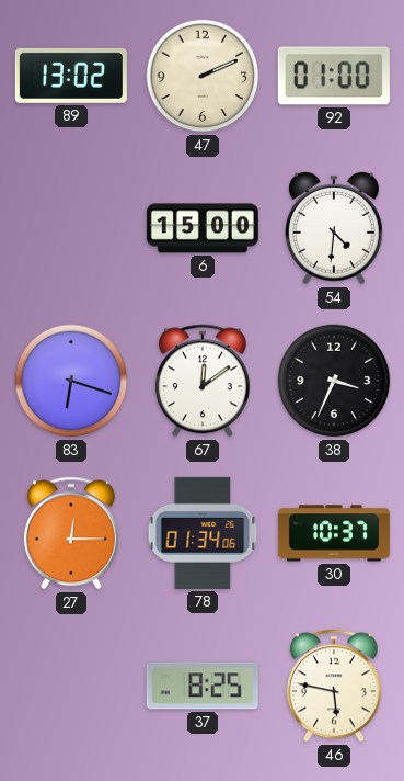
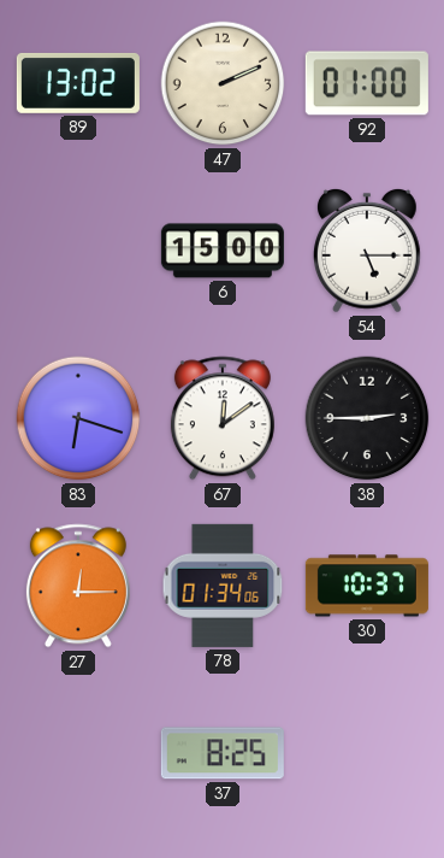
54: 4:31 -> 5:15
38: 3:34 -> 2:45
46: 5:47 -> none
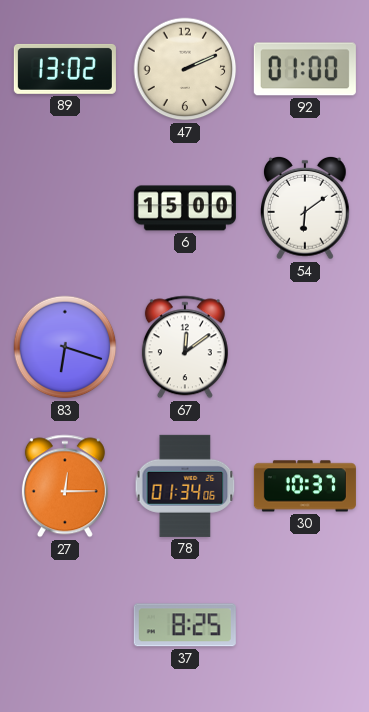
54: 5:15 -> 6:09
38: 2:45 -> none
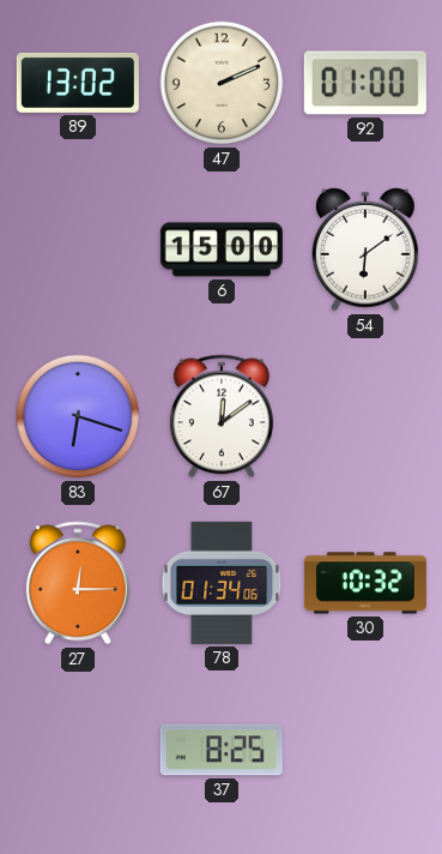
30: 10:37 -> 10:32
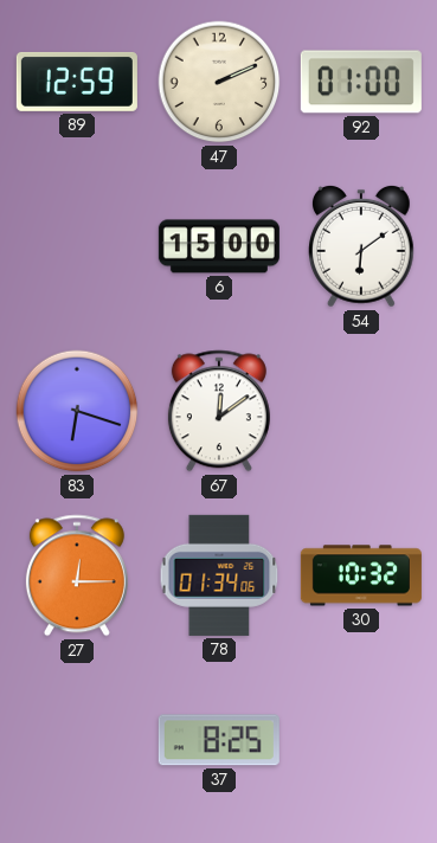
89: 13:02 -> 12:59
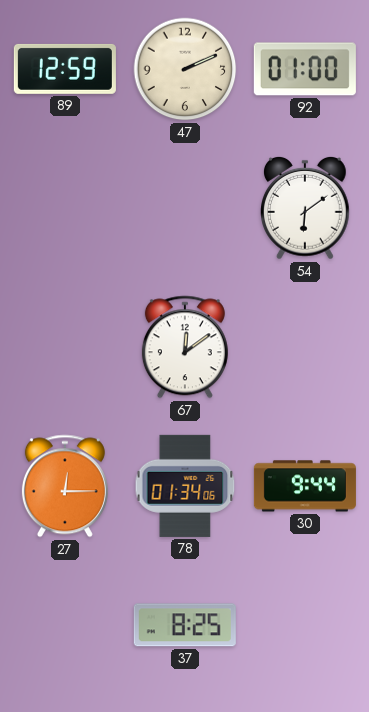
6: 15:00 -> none
83: 6:18 -> none
30: 10:32 -> 9:44
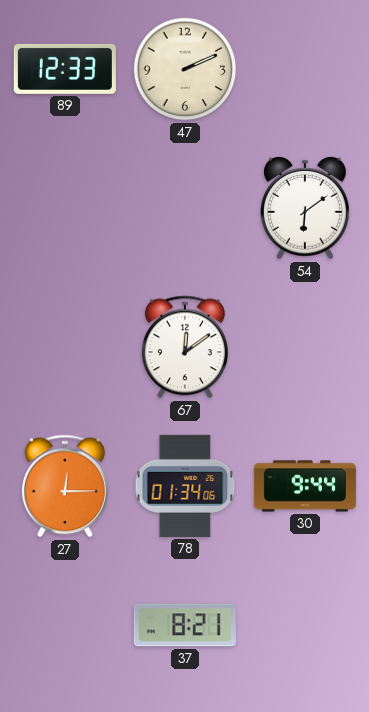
89: 12:59 -> 12:33
92: 01:00 -> none
37: 8:25 -> 8:21
